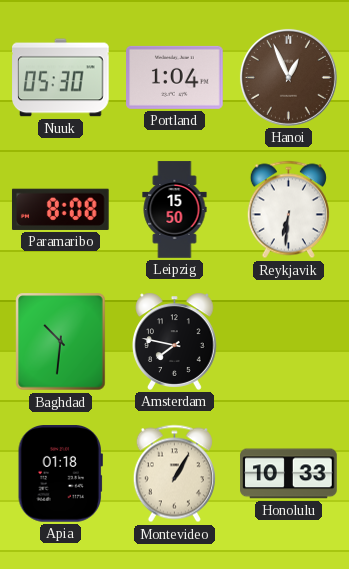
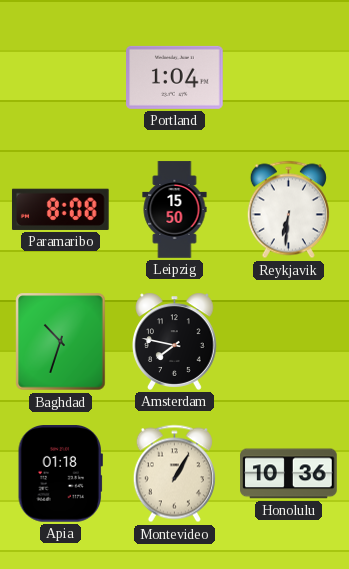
Nuuk: 05:30 -> none
Hanoi: 12:56 -> none
Baghdad: 10:31 -> 10:33
Honolulu: 10:33 -> 10:36
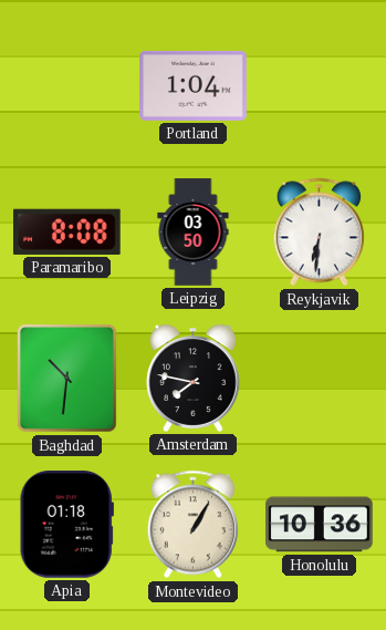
Leipzig: 15:50 -> 03:50
Baghdad: 10:33 -> 10:31
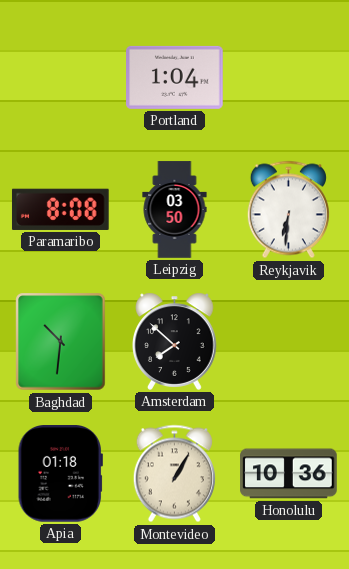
Amsterdam: 7:47 -> 7:52
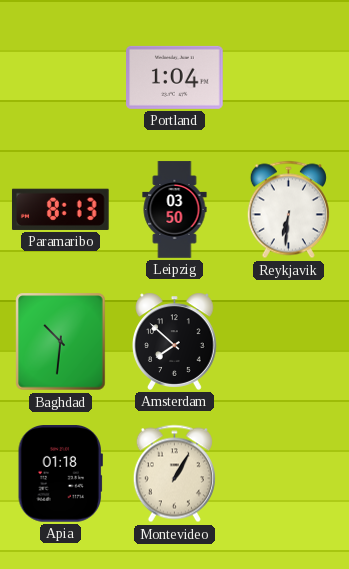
Paramaribo: 8:08 -> 8:13
Honolulu: 10:36 -> none
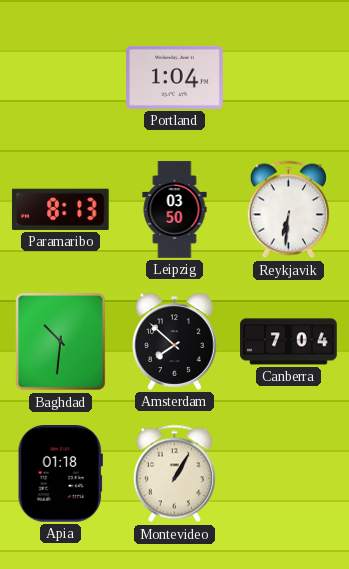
Canberra: none -> 7:04
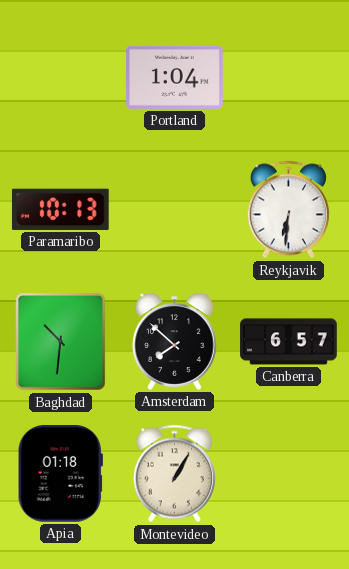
Paramaribo: 8:13 -> 10:13
Leipzig: 03:50 -> none
Canberra: 7:04 -> 6:57
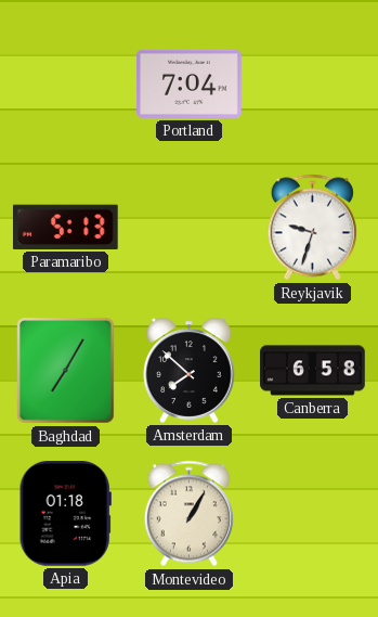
Portland: 1:04 -> 7:04
Paramaribo: 10:13 -> 5:13
Reykjavik: 6:31 -> 9:33
Baghdad: 10:31 -> 7:05
Canberra: 6:57 -> 6:58
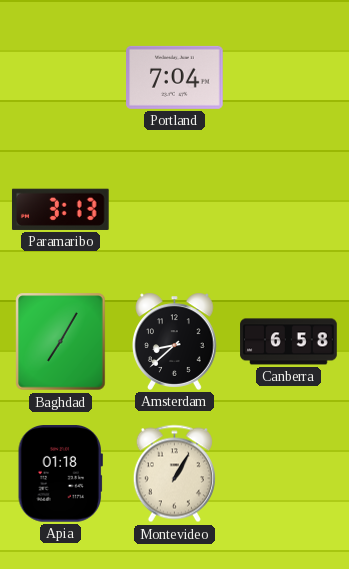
Paramaribo: 5:13 -> 3:13
Reykjavik: 9:33 -> none
Amsterdam: 7:52 -> 8:38
